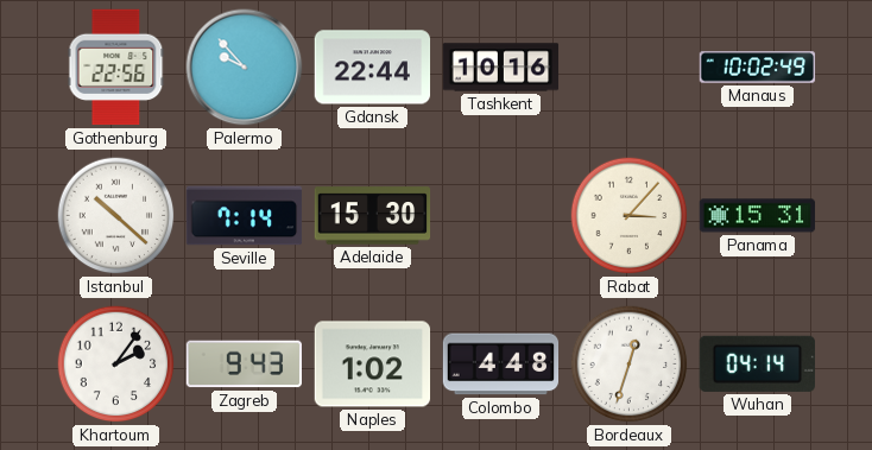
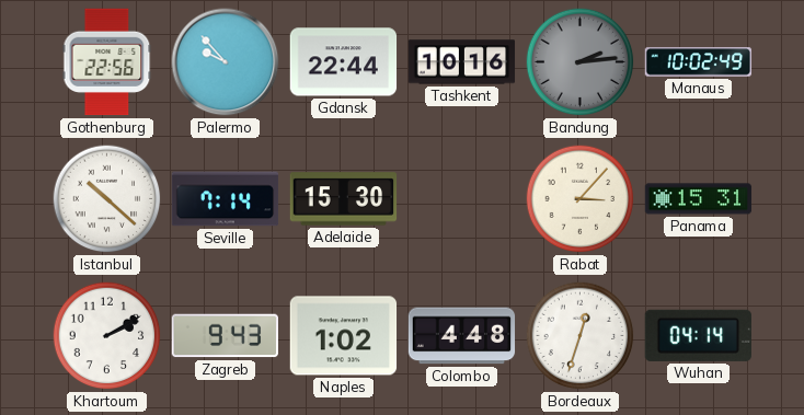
Bandung: none -> 2:14
Khartoum: 2:06 -> 2:10
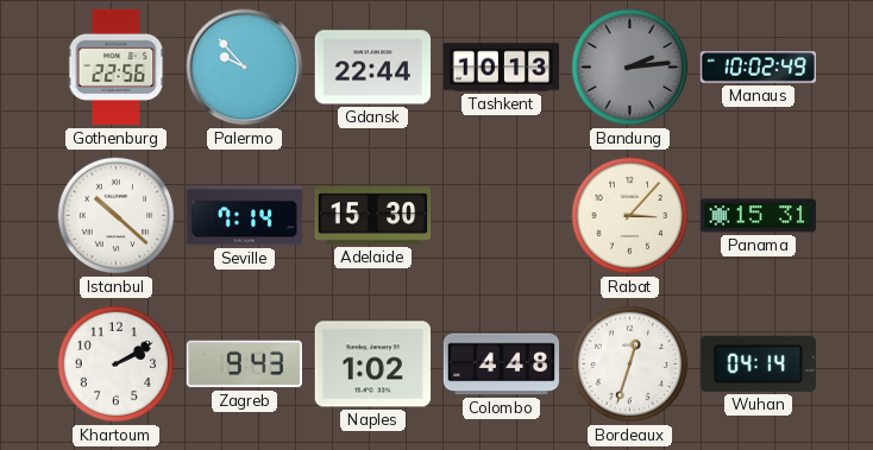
Tashkent: 10:16 -> 10:13
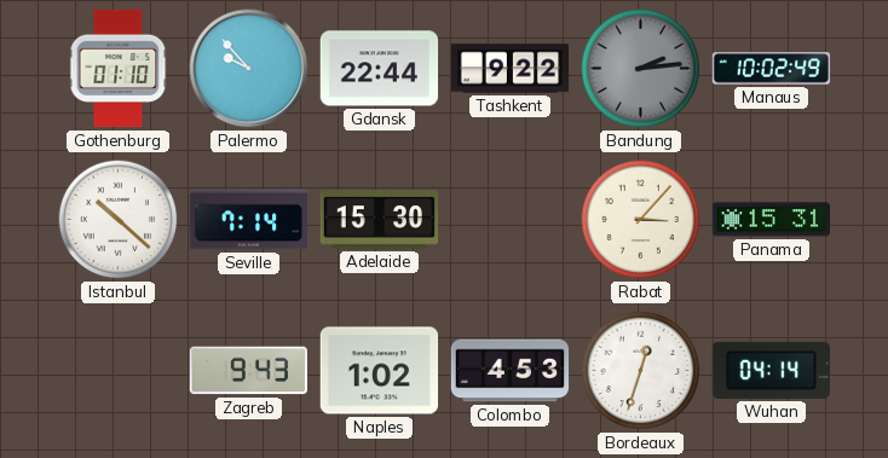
Gothenburg: 22:56 -> 01:10
Tashkent: 10:13 -> 9:22
Khartoum: 2:10 -> none
Colombo: 4:48 -> 4:53
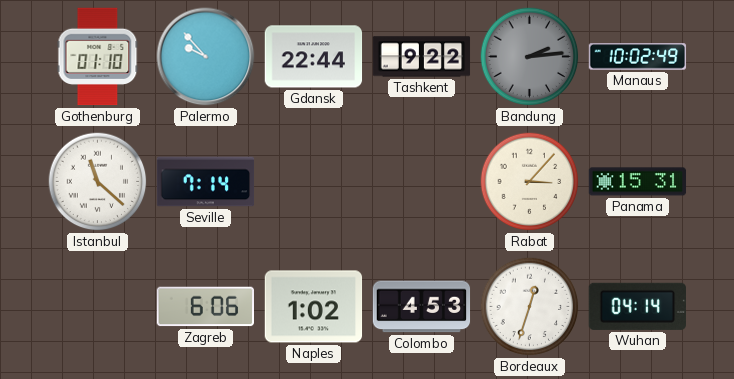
Istanbul: 10:22 -> 11:22
Adelaide: 15:30 -> none
Zagreb: 9:43 -> 6:06
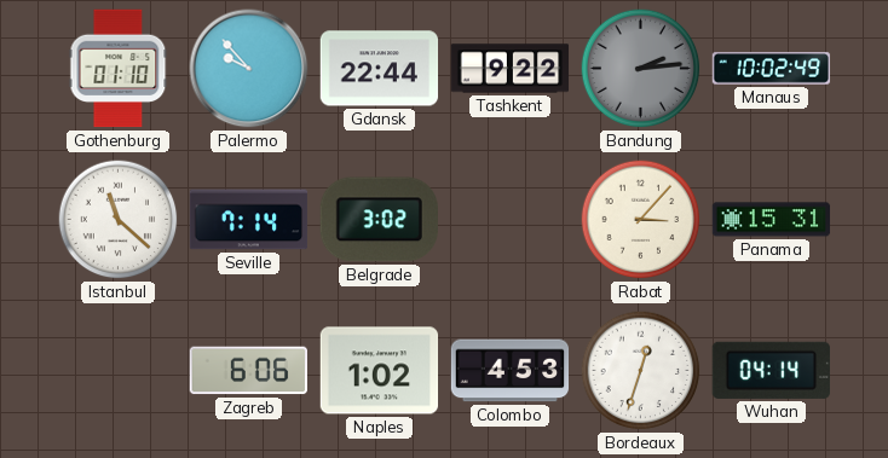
Belgrade: none -> 3:02
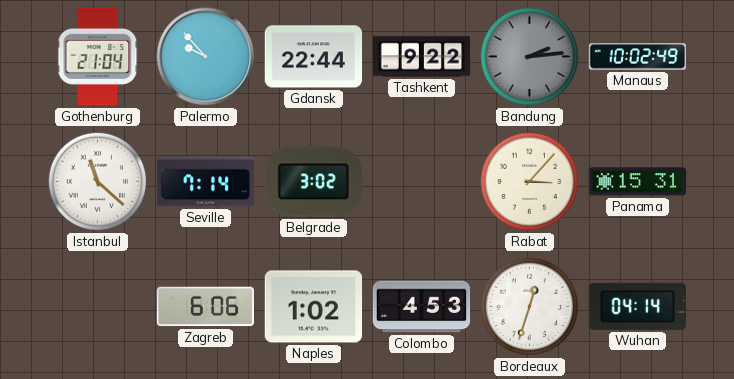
Gothenburg: 01:10 -> 21:04
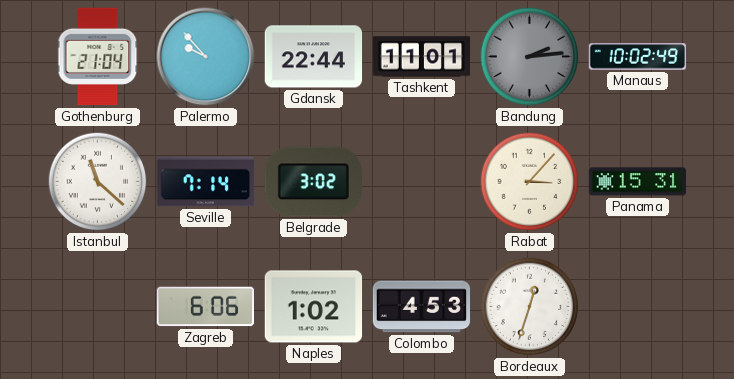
Tashkent: 9:22 -> 11:01
Wuhan: 04:14 -> none
